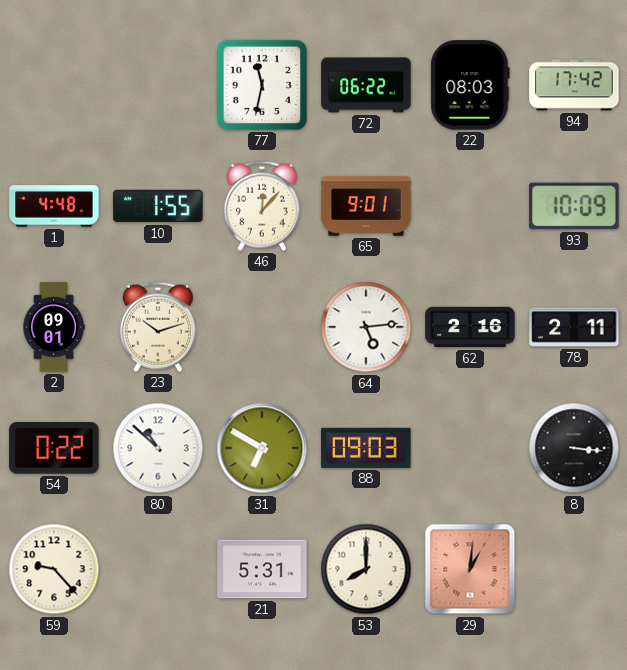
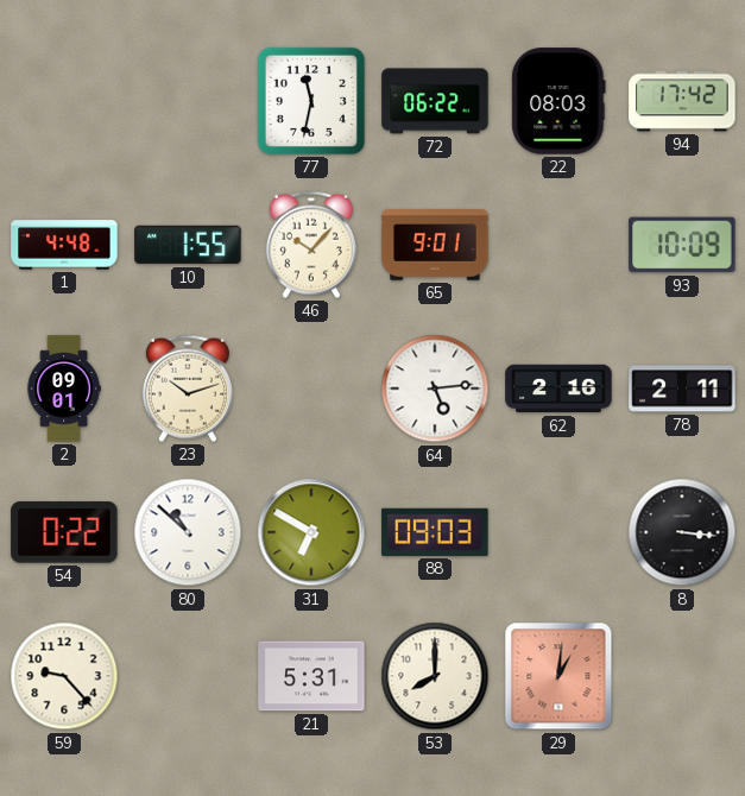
46: 12:07 -> 10:07
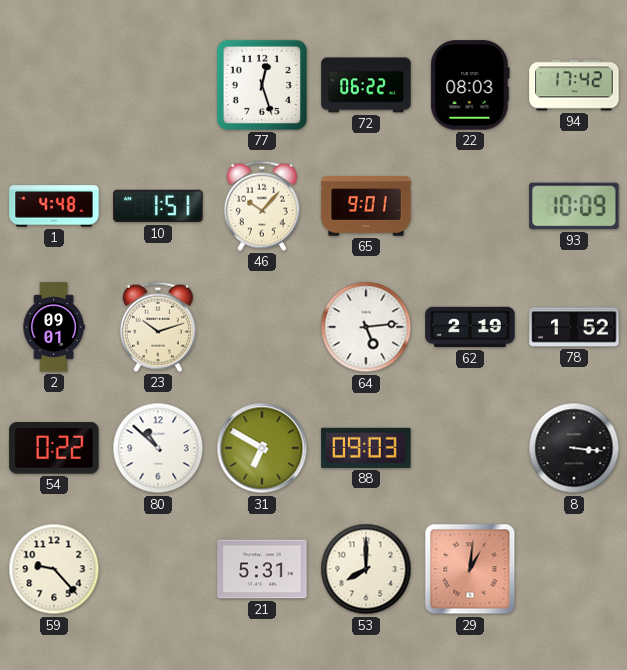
77: 11:32 -> 12:27
10: 1:55 -> 1:51
62: 2:16 -> 2:19
78: 2:11 -> 1:52
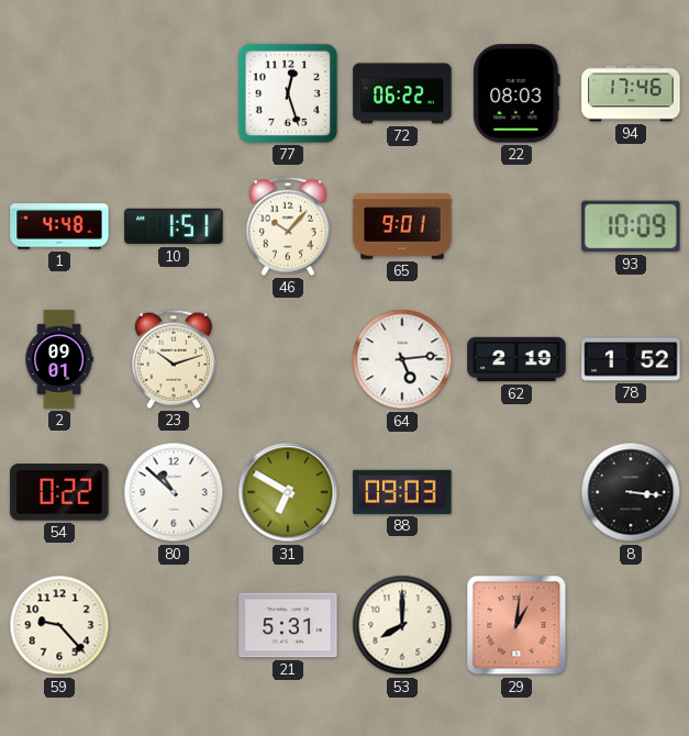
94: 17:42 -> 17:46
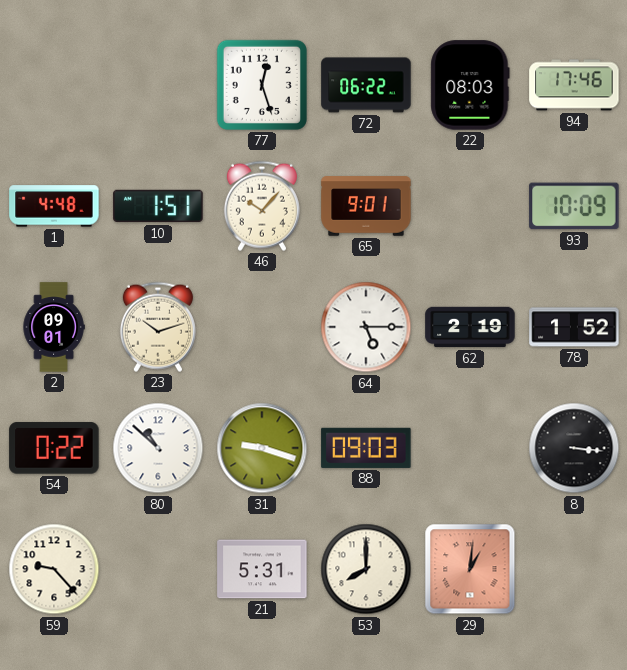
64: 5:14 -> 5:15
31: 6:50 -> 9:18
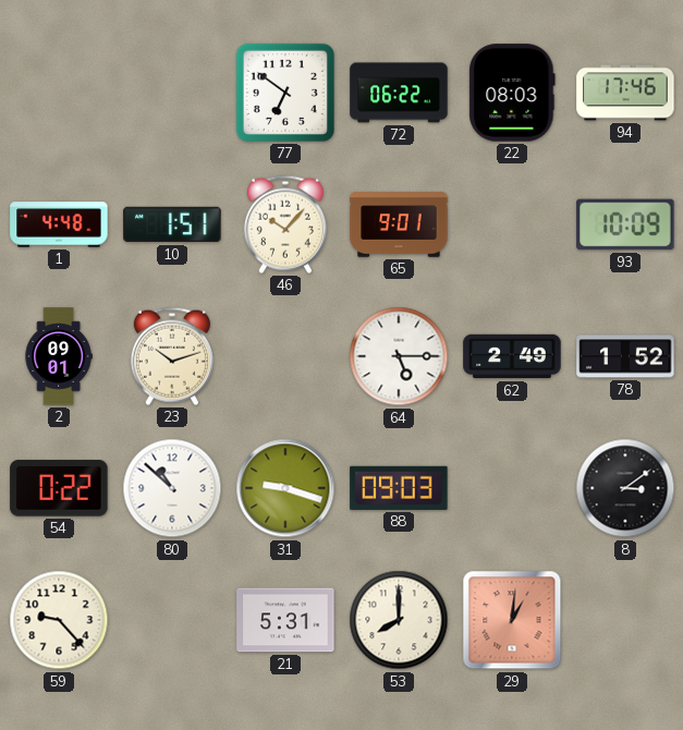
77: 12:27 -> 6:51
62: 2:19 -> 2:49
8: 3:16 -> 3:09
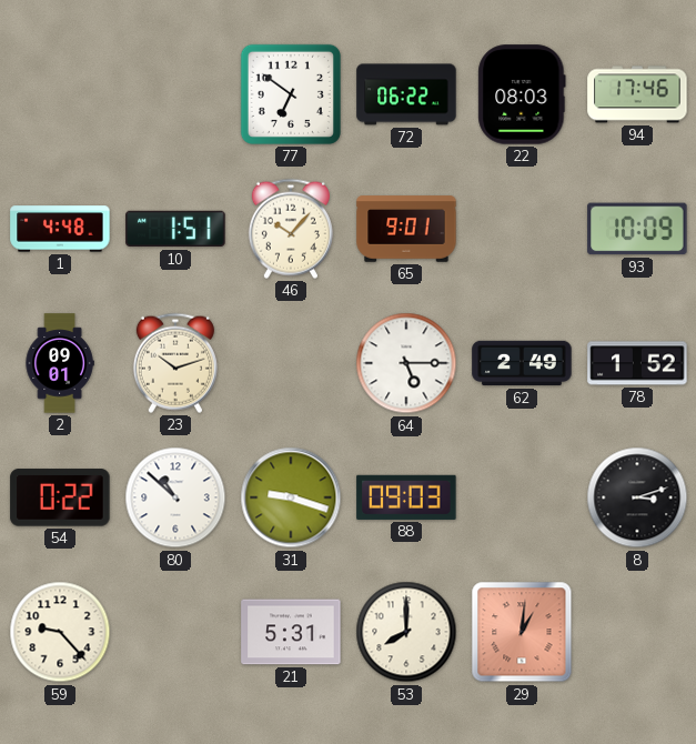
8: 3:09 -> 3:12
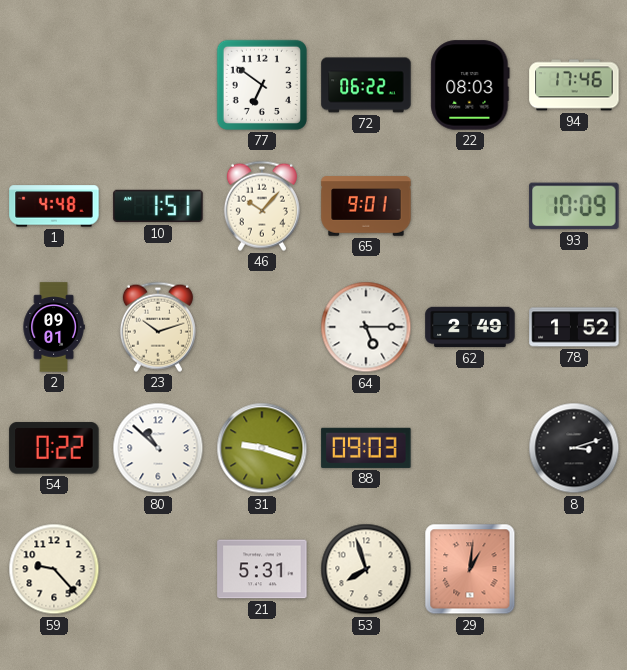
53: 8:00 -> 7:57
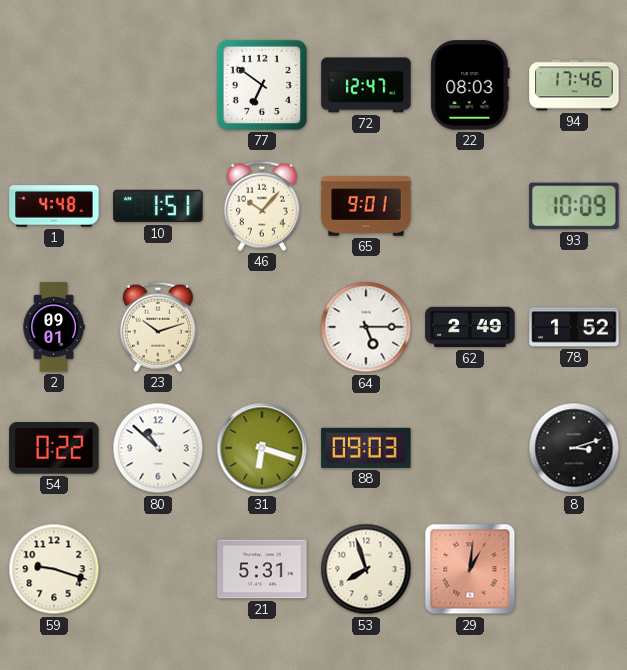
72: 06:22 -> 12:47
31: 9:18 -> 6:18
59: 9:23 -> 9:18
